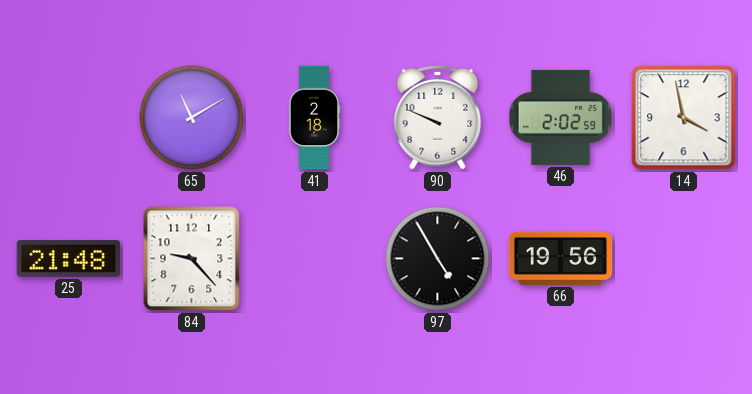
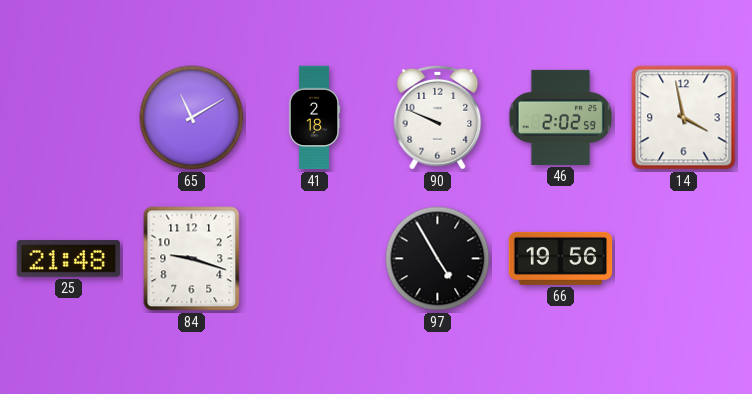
84: 9:23 -> 9:18
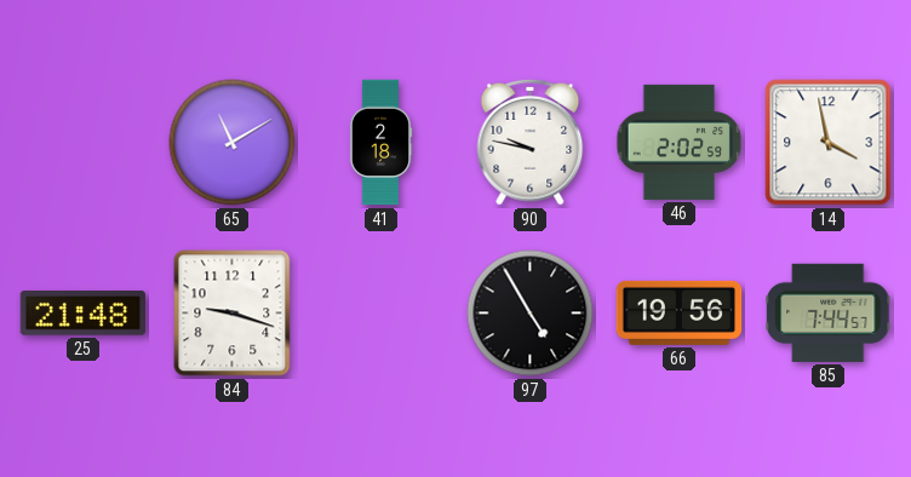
90: 9:49 -> 9:47
85: none -> 7:44
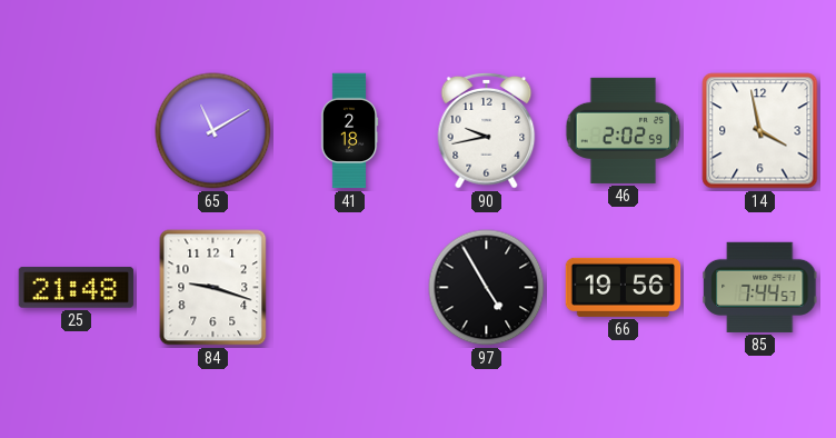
90: 9:47 -> 9:43
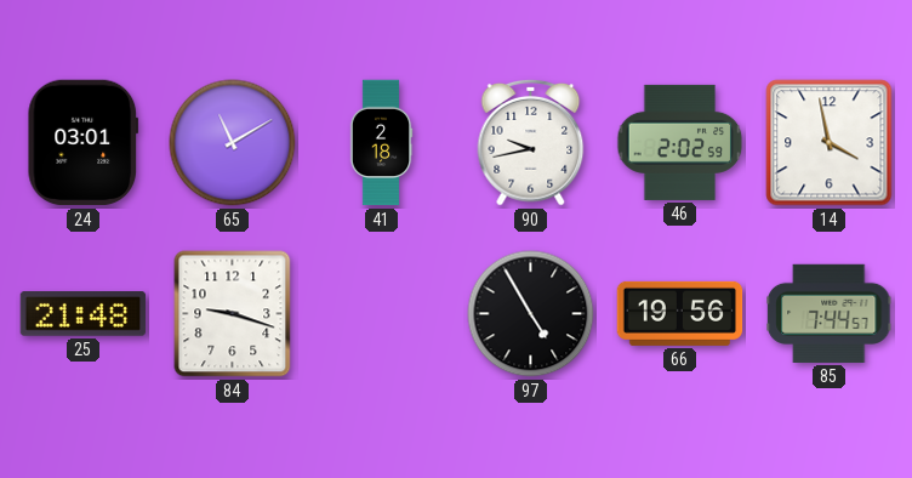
24: none -> 03:01
